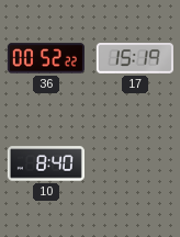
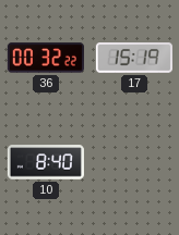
36: 00:52 -> 00:32
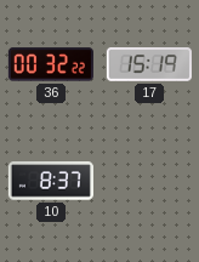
10: 8:40 -> 8:37
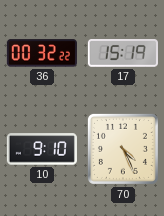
10: 8:37 -> 9:10
70: none -> 4:26
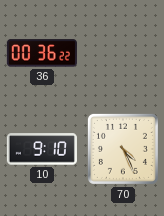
36: 00:32 -> 00:36
17: 15:19 -> none
